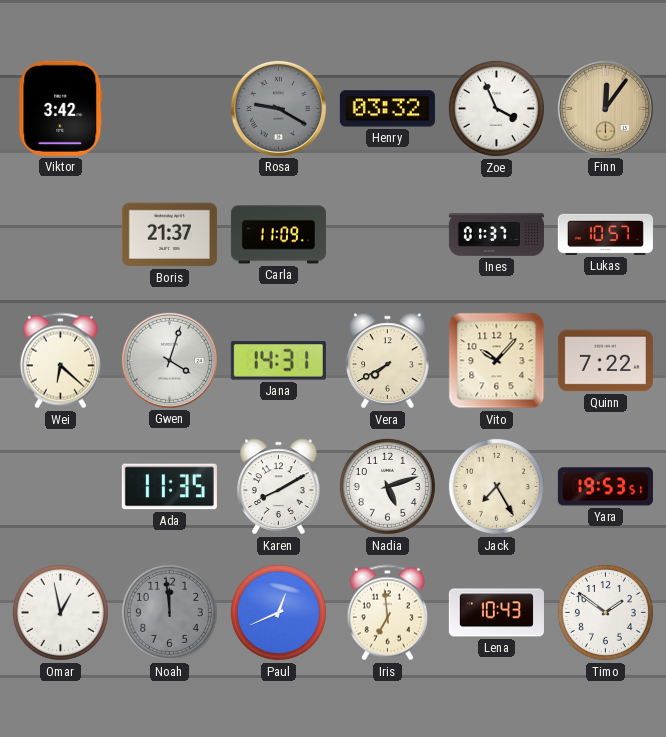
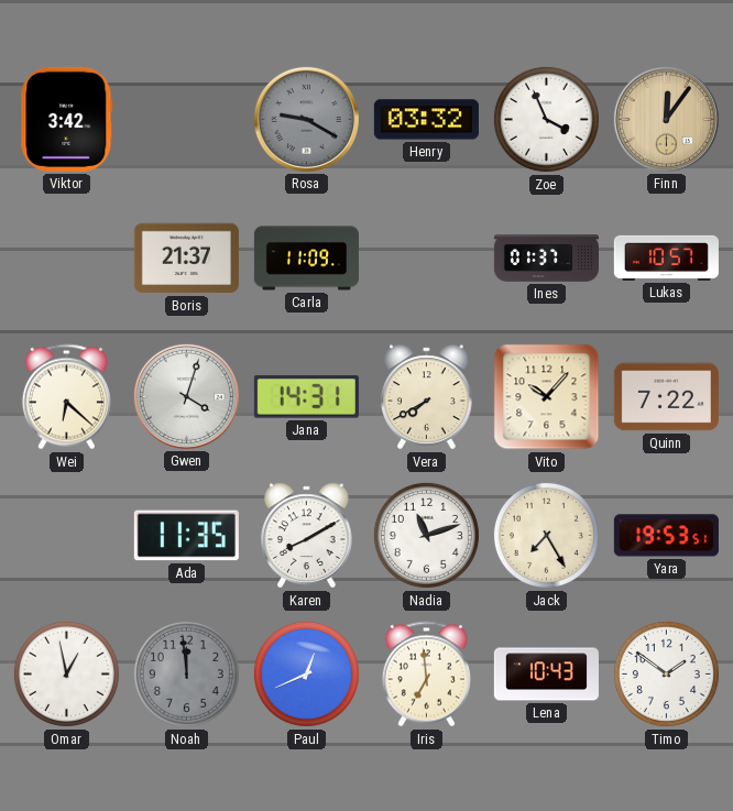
Nadia: 5:12 -> 11:12
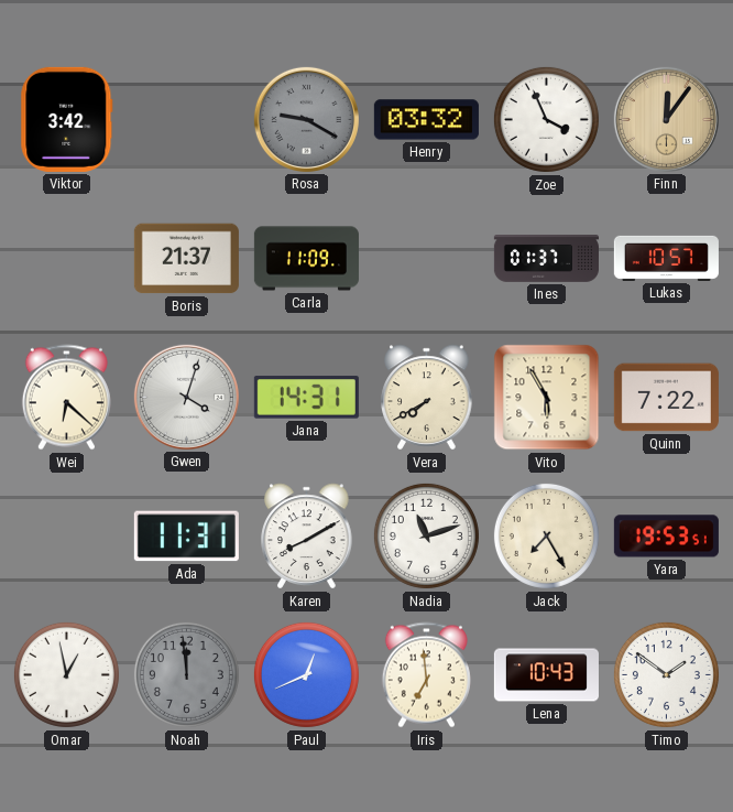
Vito: 10:07 -> 5:55
Ada: 11:35 -> 11:31
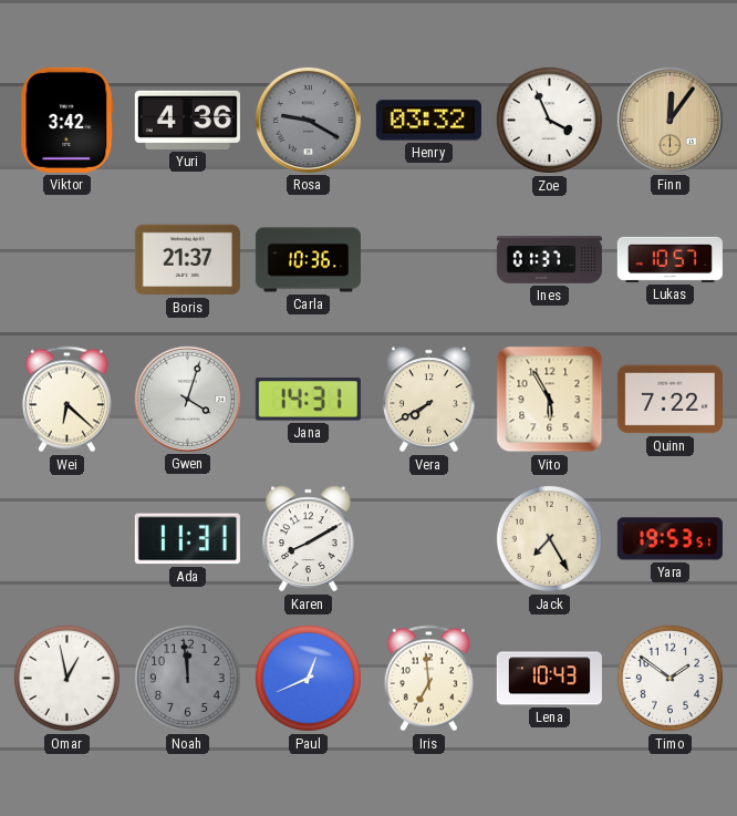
Yuri: none -> 4:36
Carla: 11:09 -> 10:36
Nadia: 11:12 -> none
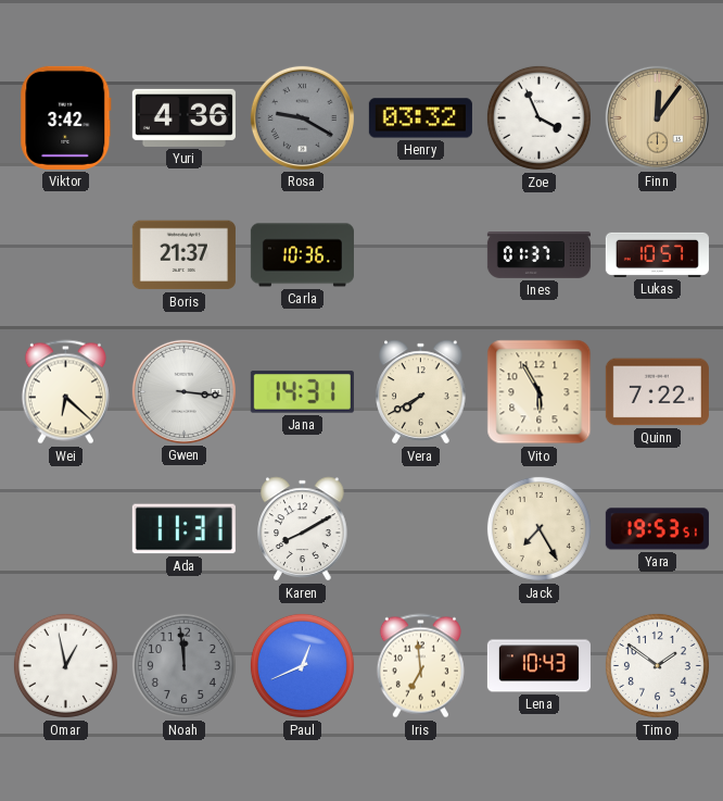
Gwen: 4:03 -> 3:16
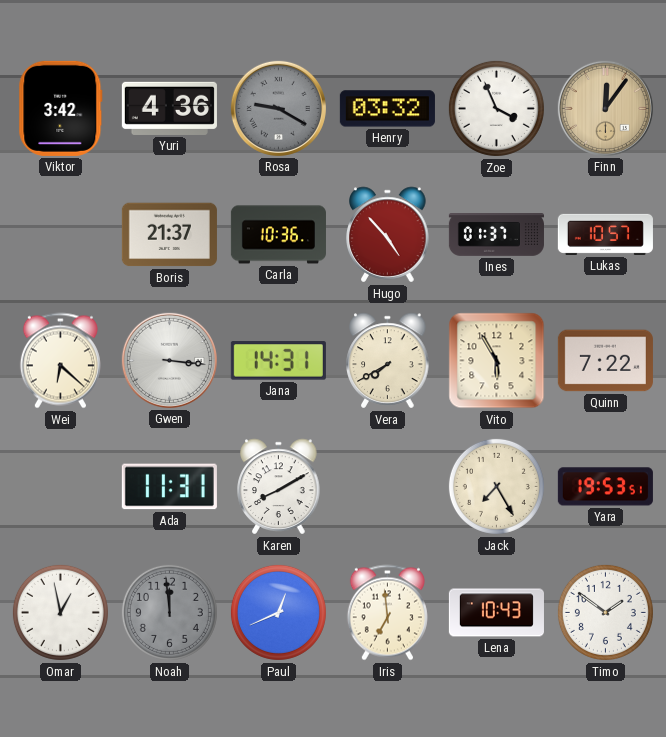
Hugo: none -> 4:53
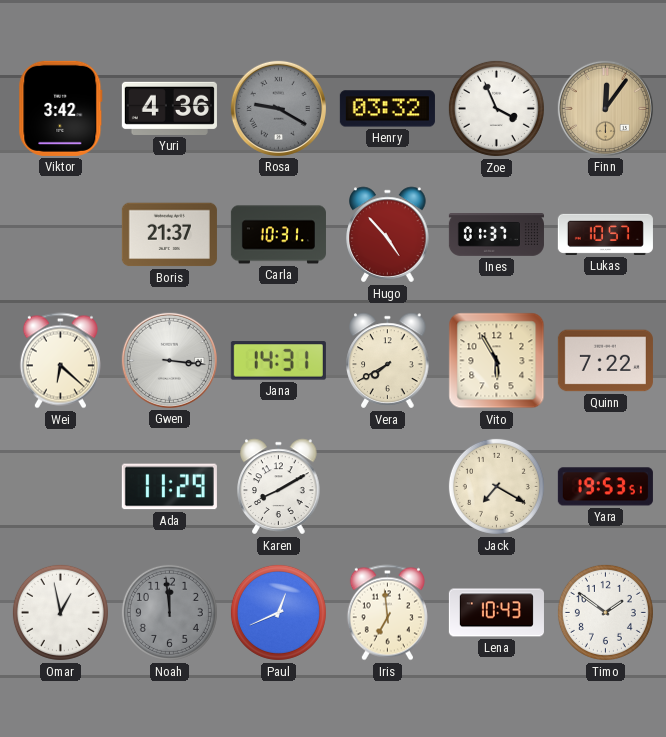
Carla: 10:36 -> 10:31
Ada: 11:31 -> 11:29
Jack: 7:25 -> 7:20
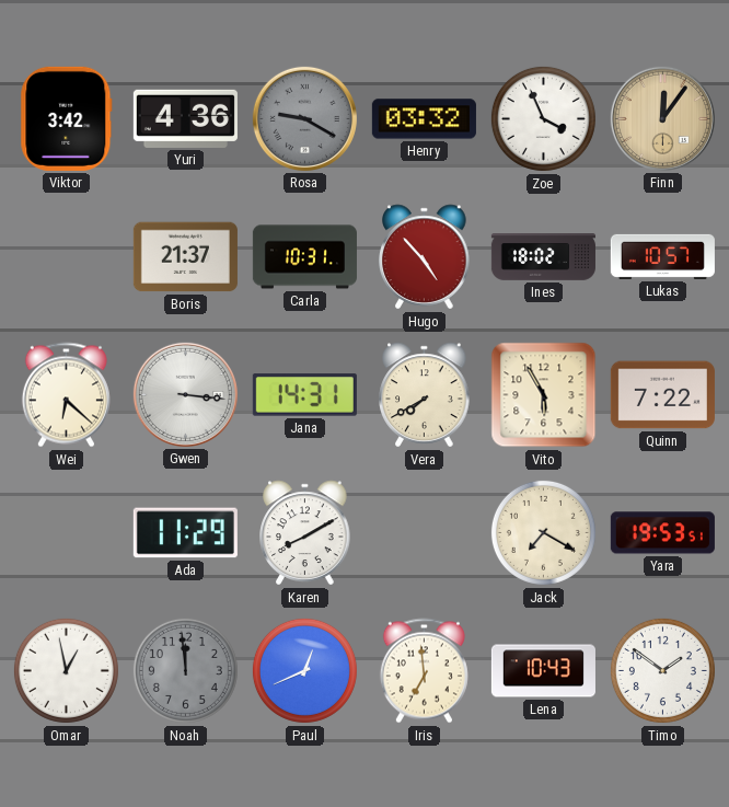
Ines: 01:37 -> 18:02
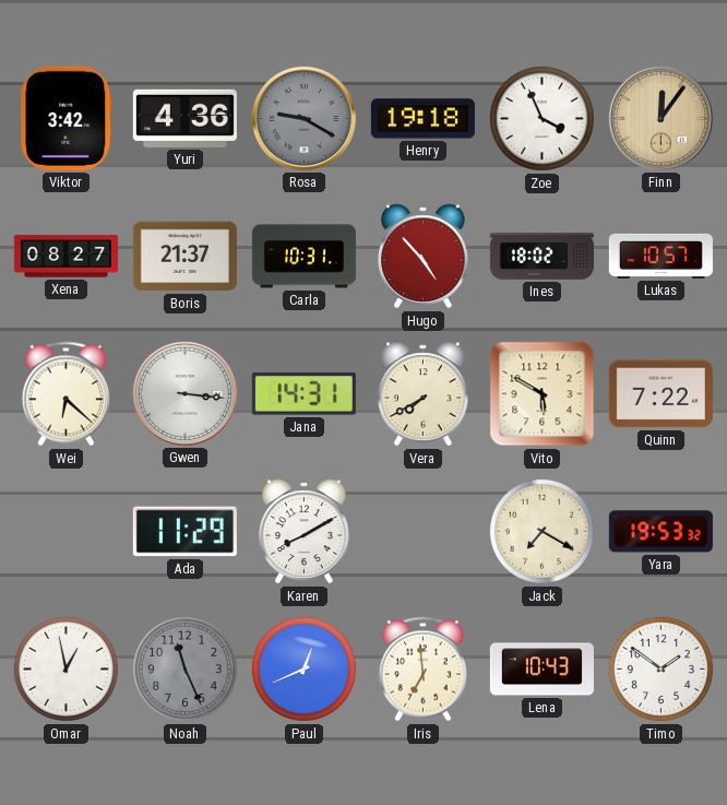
Henry: 03:32 -> 19:18
Xena: none -> 08:27
Vito: 5:55 -> 5:50
Yara: 19:53:51 -> 19:53:32
Noah: 11:59 -> 11:26
